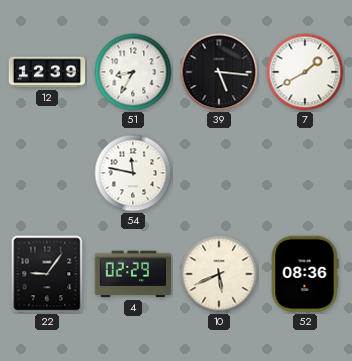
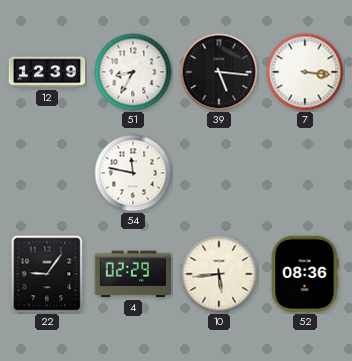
7: 1:40 -> 3:16
10: 5:41 -> 5:44
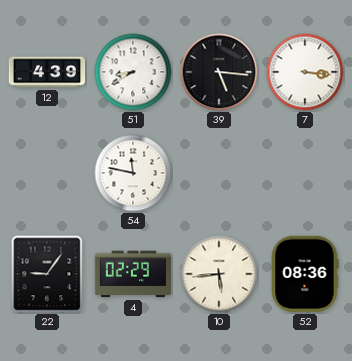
12: 12:39 -> 4:39
51: 8:35 -> 8:40
